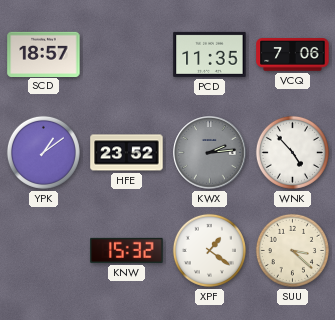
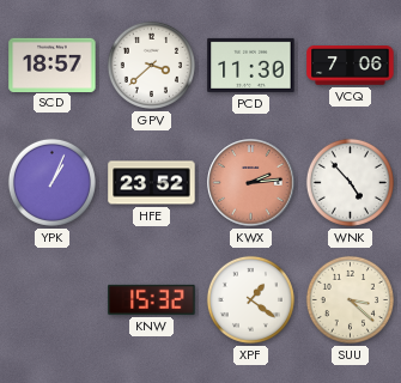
GPV: none -> 3:38
PCD: 11:35 -> 11:30
YPK: 1:09 -> 1:04
KWX dial: grey -> salmon
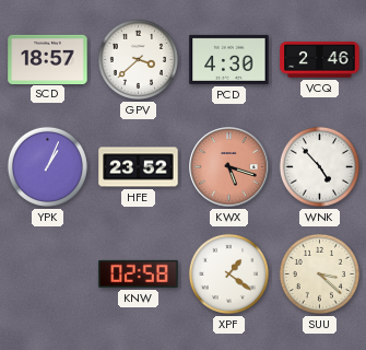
PCD: 11:30 -> 4:30
VCQ: 7:06 -> 2:46
KWX: 2:14 -> 5:18
KNW: 15:32 -> 02:58
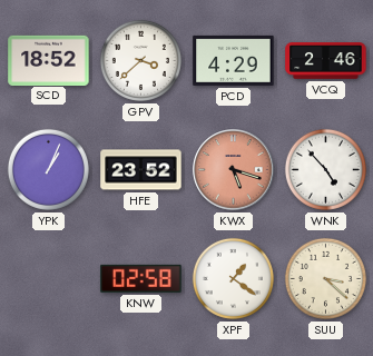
SCD: 18:57 -> 18:52
PCD: 4:30 -> 4:29
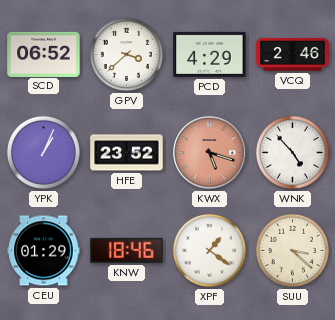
SCD: 18:52 -> 06:52
CEU: none -> 01:29
KNW: 02:58 -> 18:46
